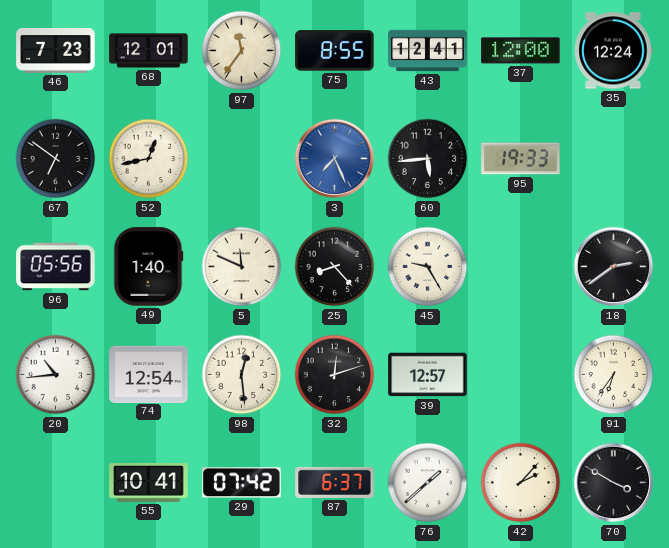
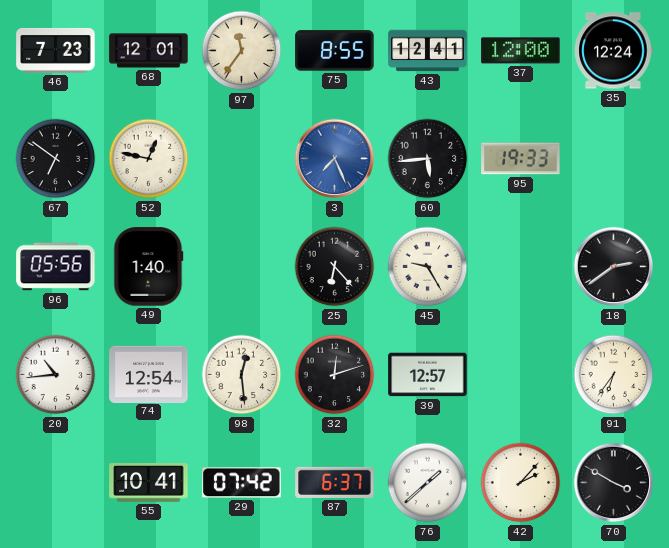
52: 12:43 -> 12:47
5: 11:49 -> none
25: 8:23 -> 6:23
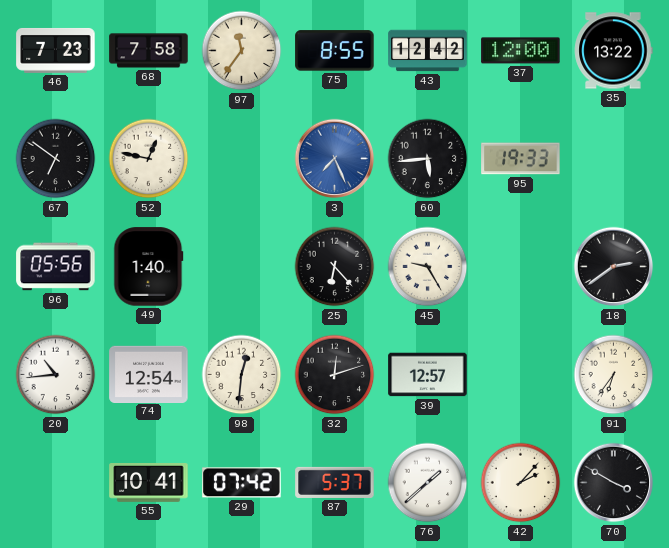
68: 12:01 -> 7:58
43: 12:41 -> 12:42
35: 12:24 -> 13:22
98: 12:29 -> 12:31
87: 6:37 -> 5:37
